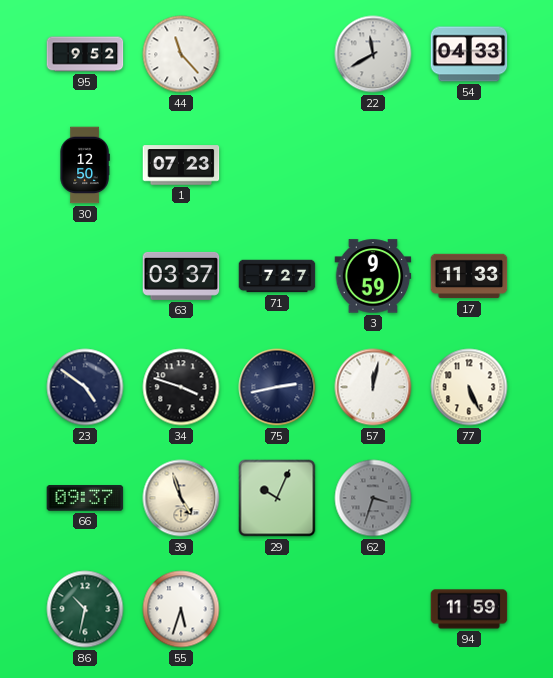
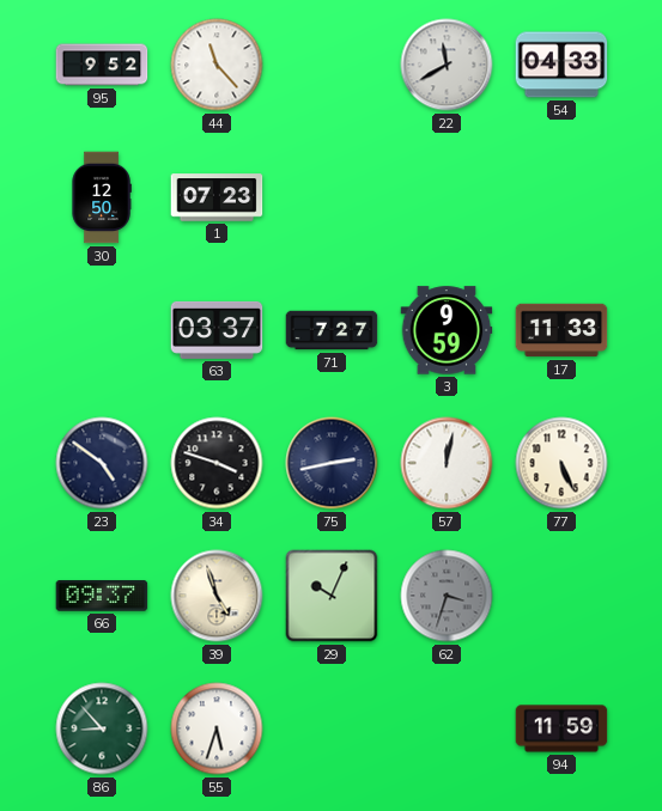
86: 10:32 -> 8:53
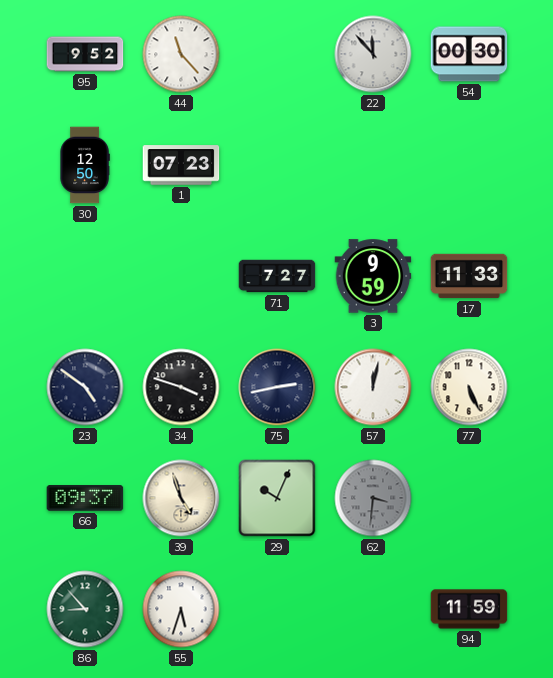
22: 11:40 -> 11:53
54: 04:33 -> 00:30
63: 03:37 -> none
62: 3:33 -> 3:31
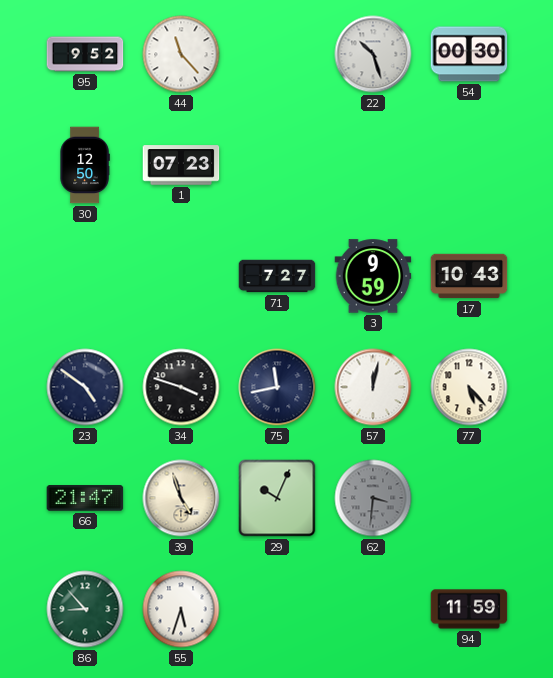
22: 11:53 -> 10:27
17: 11:33 -> 10:43
75: 2:43 -> 11:43
77: 5:26 -> 5:23
66: 09:37 -> 21:47
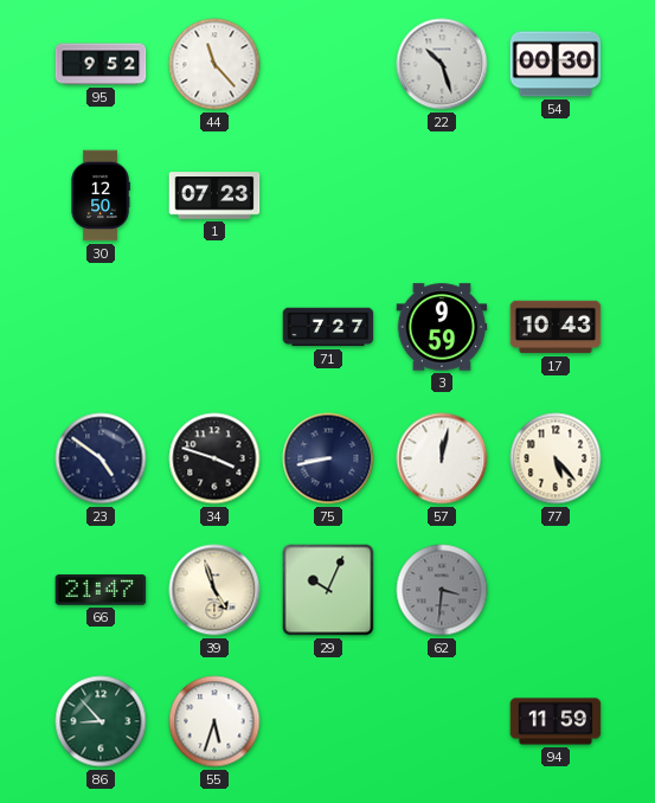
75: 11:43 -> 8:43
